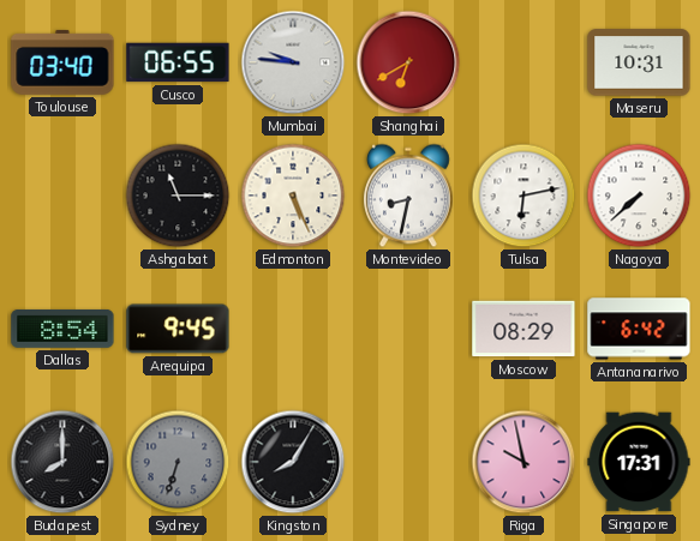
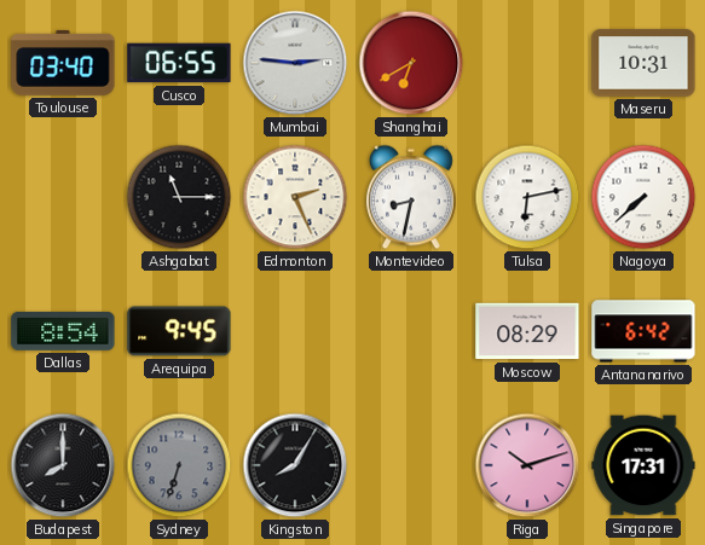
Mumbai: 9:46 -> 2:46
Edmonton: 5:26 -> 2:26
Riga: 9:58 -> 10:12
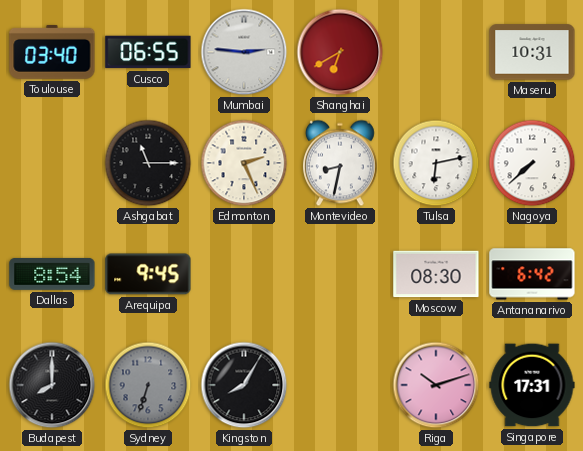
Moscow: 08:29 -> 08:30
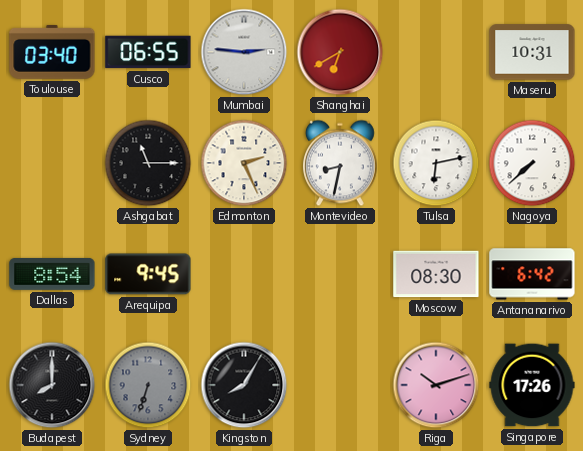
Singapore: 17:31 -> 17:26
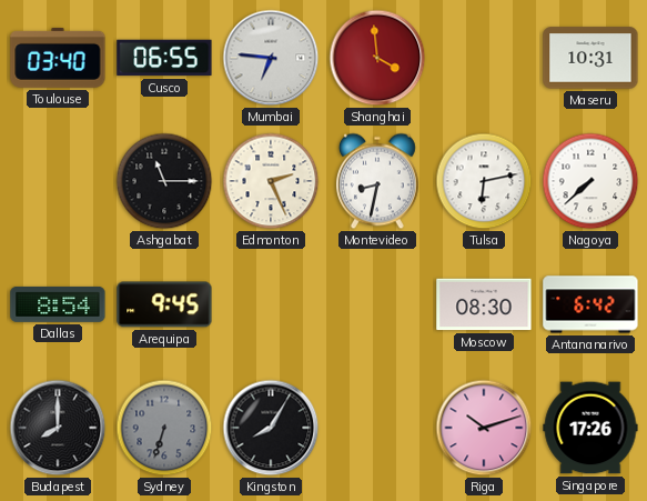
Mumbai: 2:46 -> 6:46
Shanghai: 6:40 -> 3:59
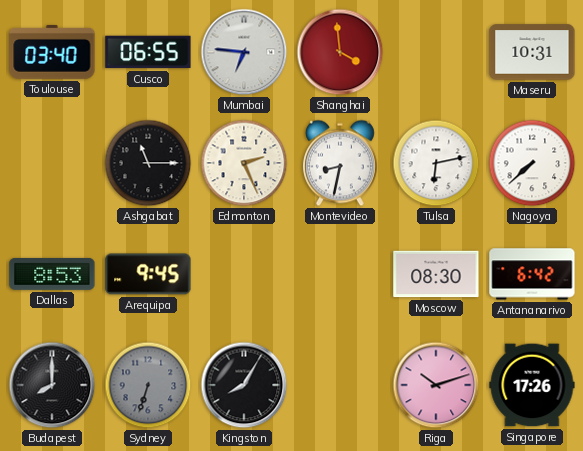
Dallas: 8:54 -> 8:53
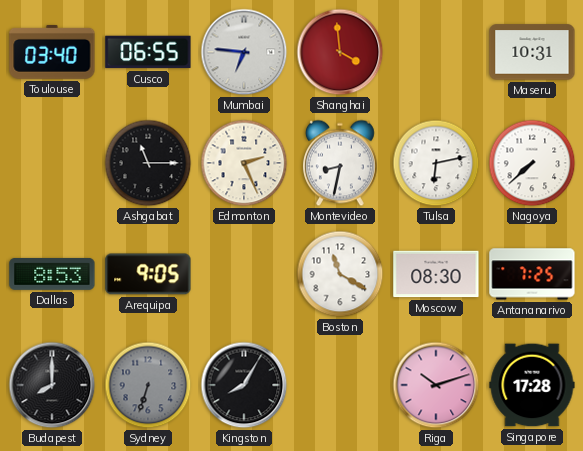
Arequipa: 9:45 -> 9:05
Boston: none -> 11:20
Antananarivo: 6:42 -> 7:25
Singapore: 17:26 -> 17:28
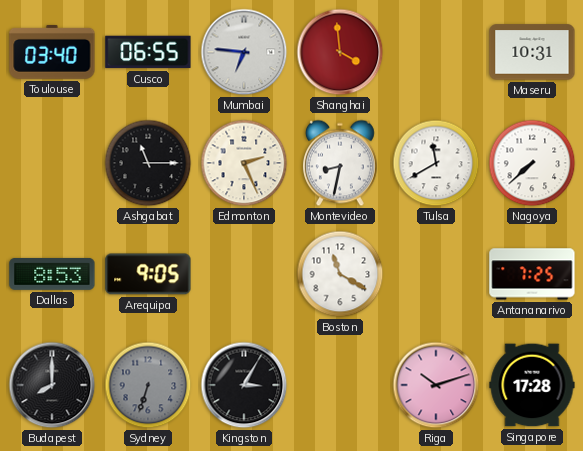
Tulsa: 6:13 -> 11:40
Moscow: 08:30 -> none
Kingston: 8:05 -> 3:05
